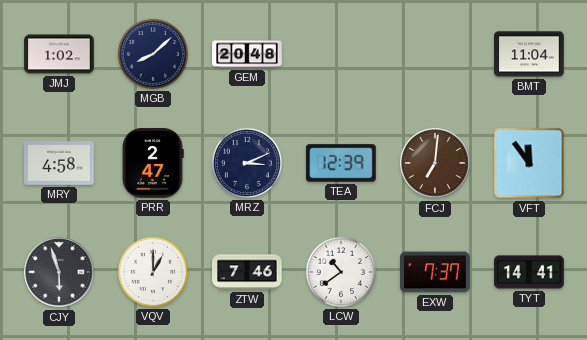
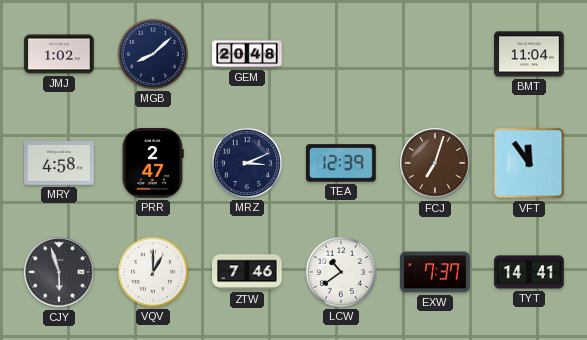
FCJ: 7:01 -> 7:03
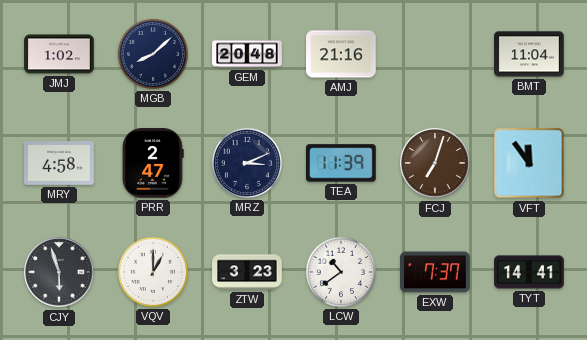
AMJ: none -> 21:16
TEA: 12:39 -> 11:39
ZTW: 7:46 -> 3:23
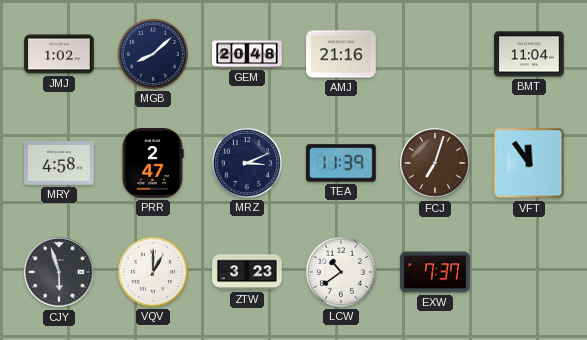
TYT: 14:41 -> none
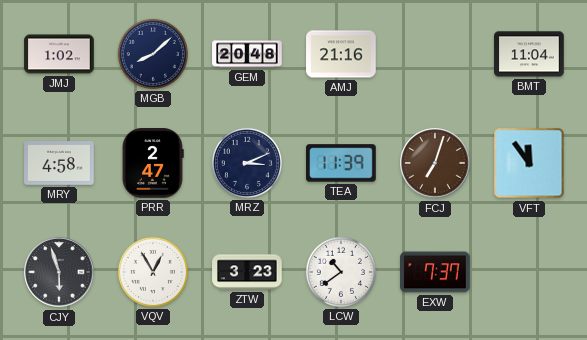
VQV: 1:00 -> 12:55
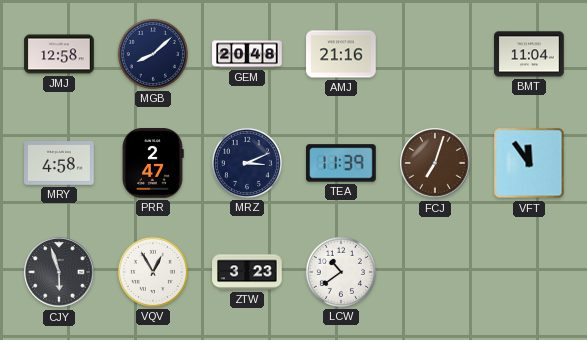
JMJ: 1:02 -> 12:58
EXW: 7:37 -> none
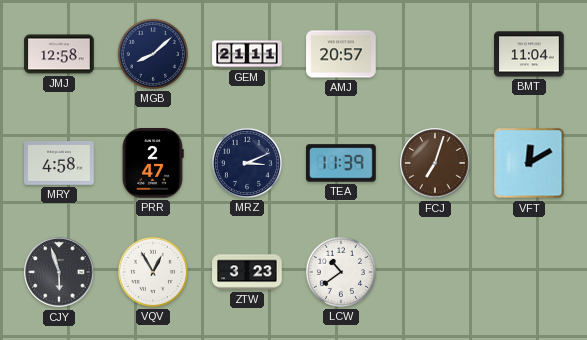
GEM: 20:48 -> 21:11
AMJ: 21:16 -> 20:57
VFT: 11:54 -> 12:10
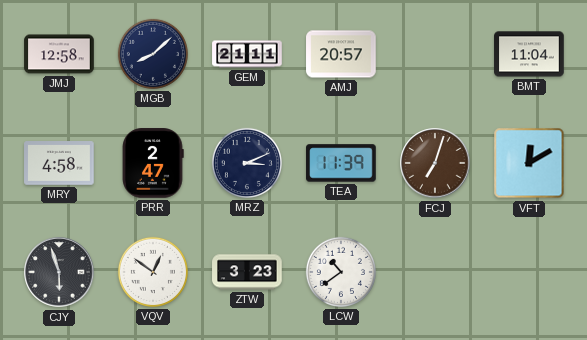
VQV: 12:55 -> 12:51
